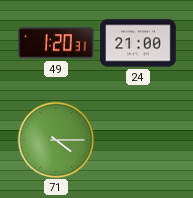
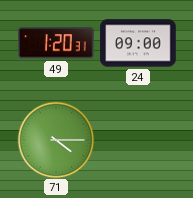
24: 21:00 -> 09:00
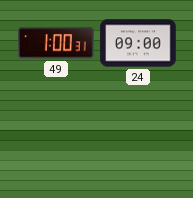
49: 1:20 -> 1:00
71: 4:15 -> none
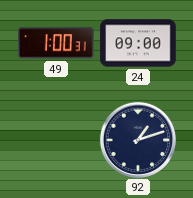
92: none -> 1:12
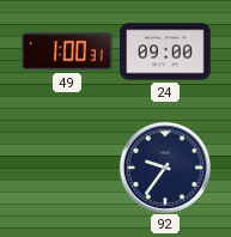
92: 1:12 -> 9:36
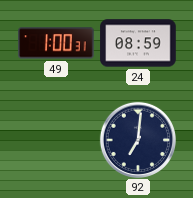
24: 09:00 -> 08:59
92: 9:36 -> 7:01
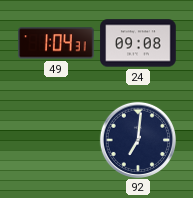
49: 1:00 -> 1:04
24: 08:59 -> 09:08
